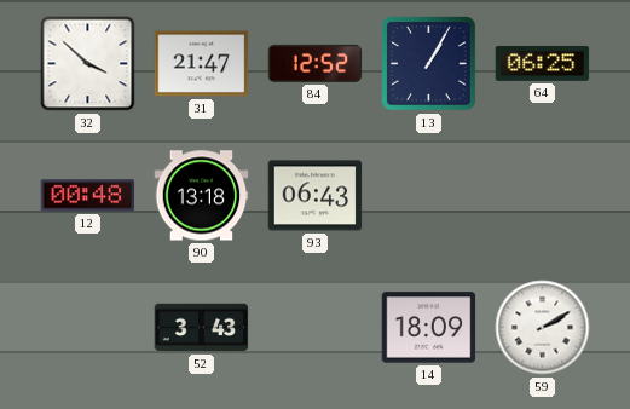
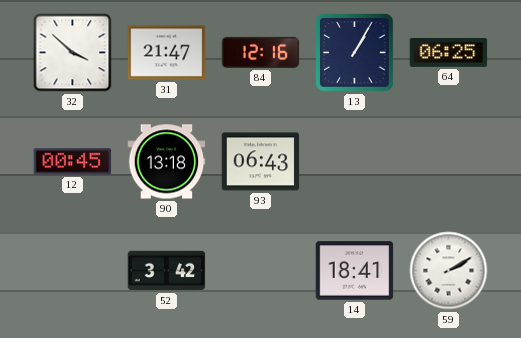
84: 12:52 -> 12:16
12: 00:48 -> 00:45
52: 3:43 -> 3:42
14: 18:09 -> 18:41
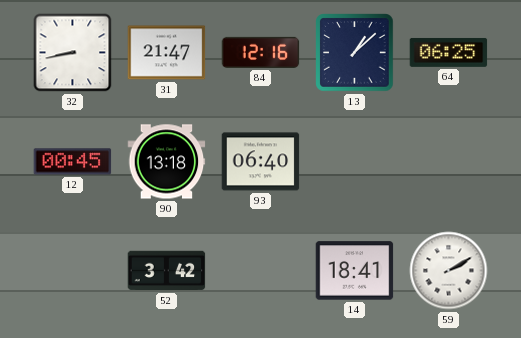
32: 3:52 -> 8:43
13: 1:05 -> 1:08
93: 06:43 -> 06:40
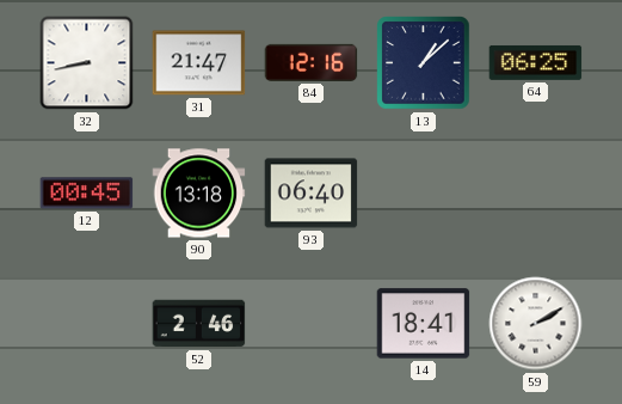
52: 3:42 -> 2:46
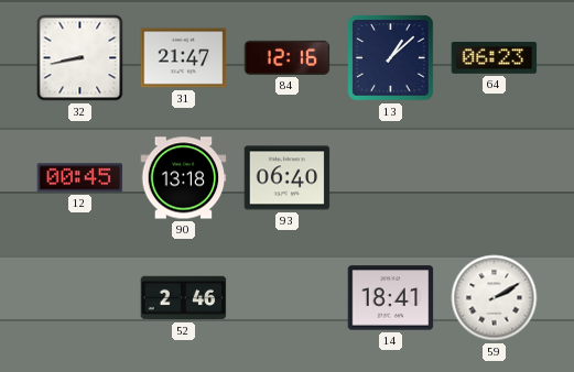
64: 06:25 -> 06:23
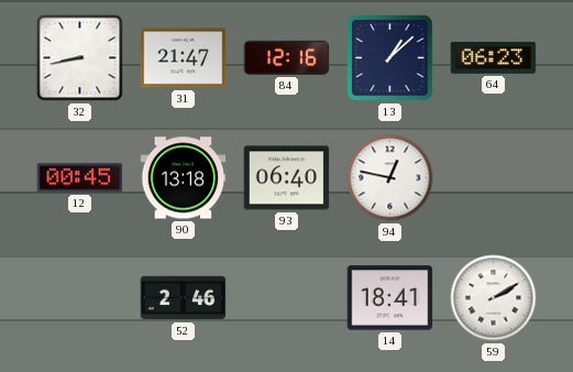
94: none -> 12:47
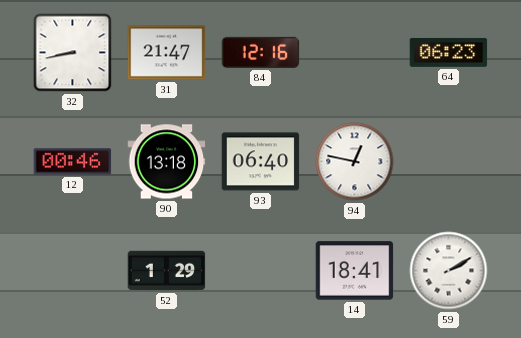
13: 1:08 -> none
12: 00:45 -> 00:46
52: 2:46 -> 1:29
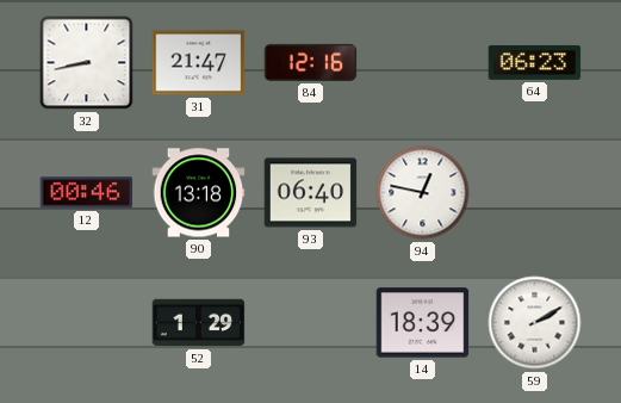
14: 18:41 -> 18:39
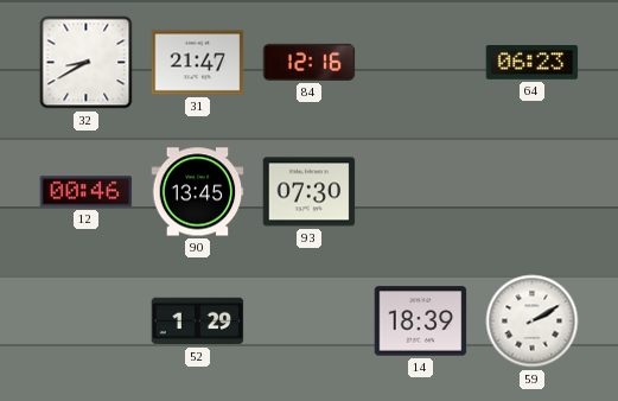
32: 8:43 -> 8:40
90: 13:18 -> 13:45
93: 06:40 -> 07:30
94: 12:47 -> none
